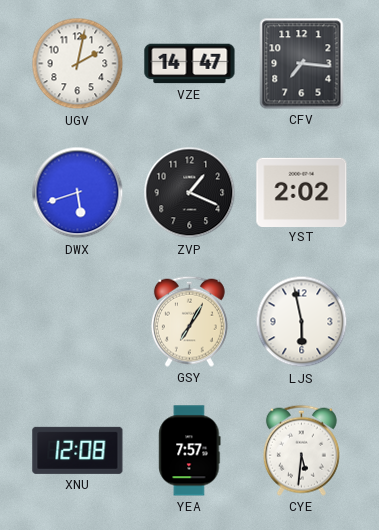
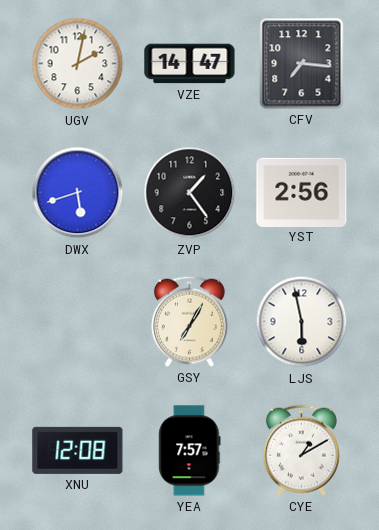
ZVP: 1:19 -> 1:24
YST: 2:02 -> 2:56
CYE: 5:31 -> 1:10
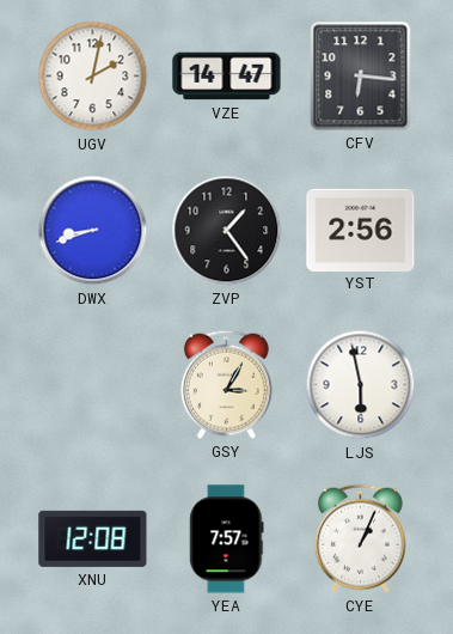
CFV: 7:16 -> 6:16
DWX: 5:42 -> 8:42
GSY: 7:05 -> 3:05
CYE: 1:10 -> 1:04
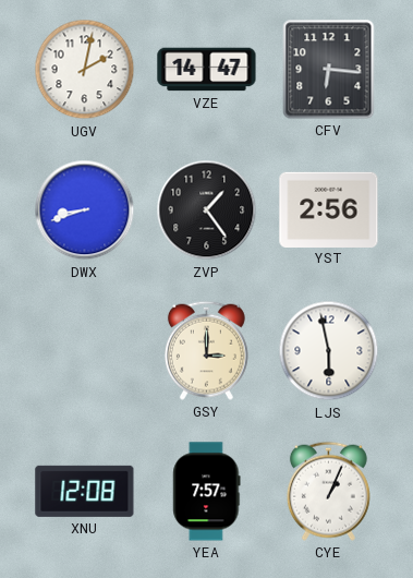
GSY: 3:05 -> 3:00
